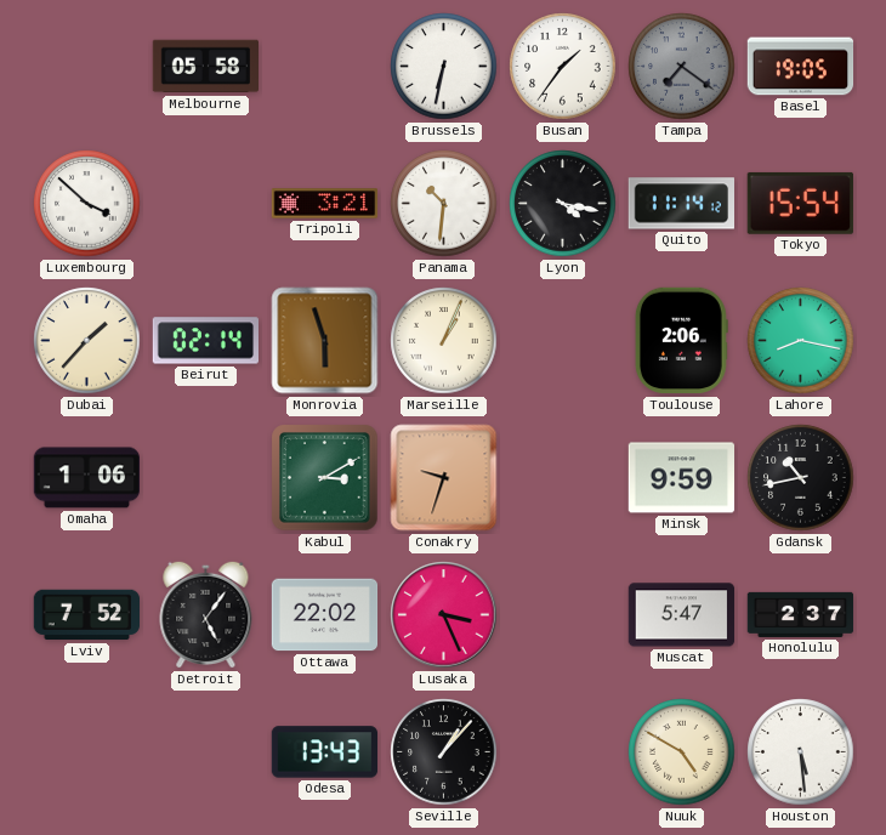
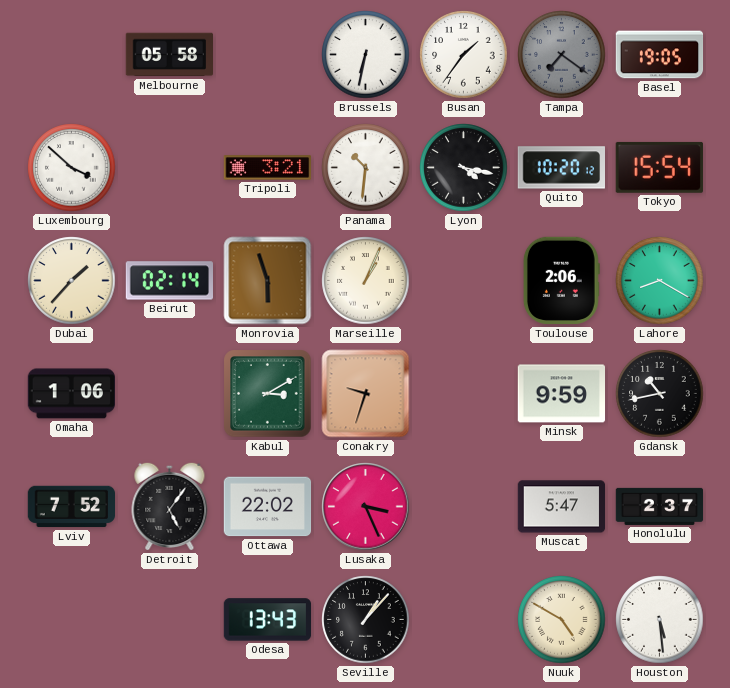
Quito: 11:14 -> 10:20
Lahore: 8:17 -> 8:20
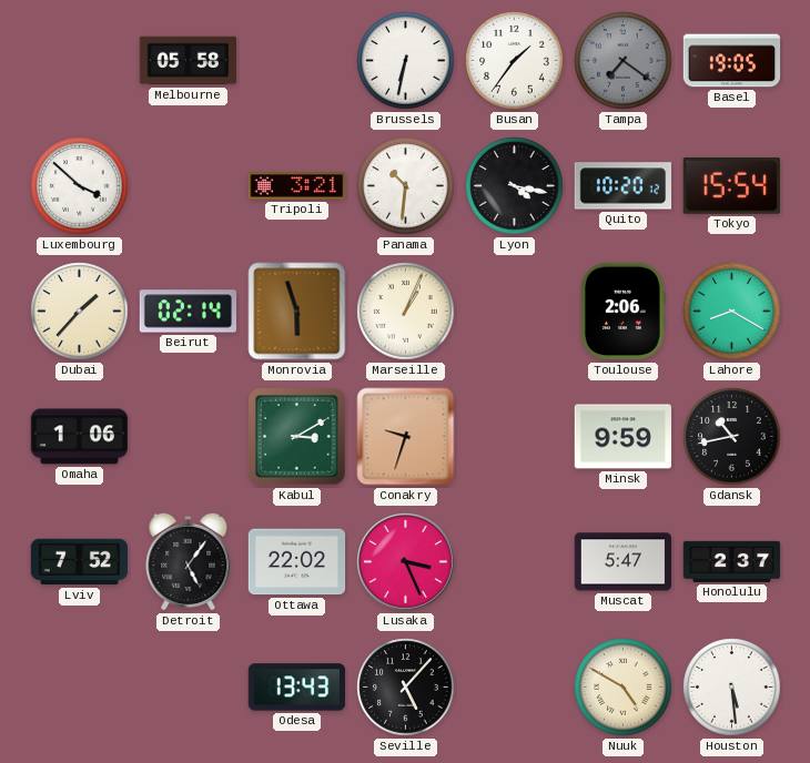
Seville: 1:07 -> 5:07
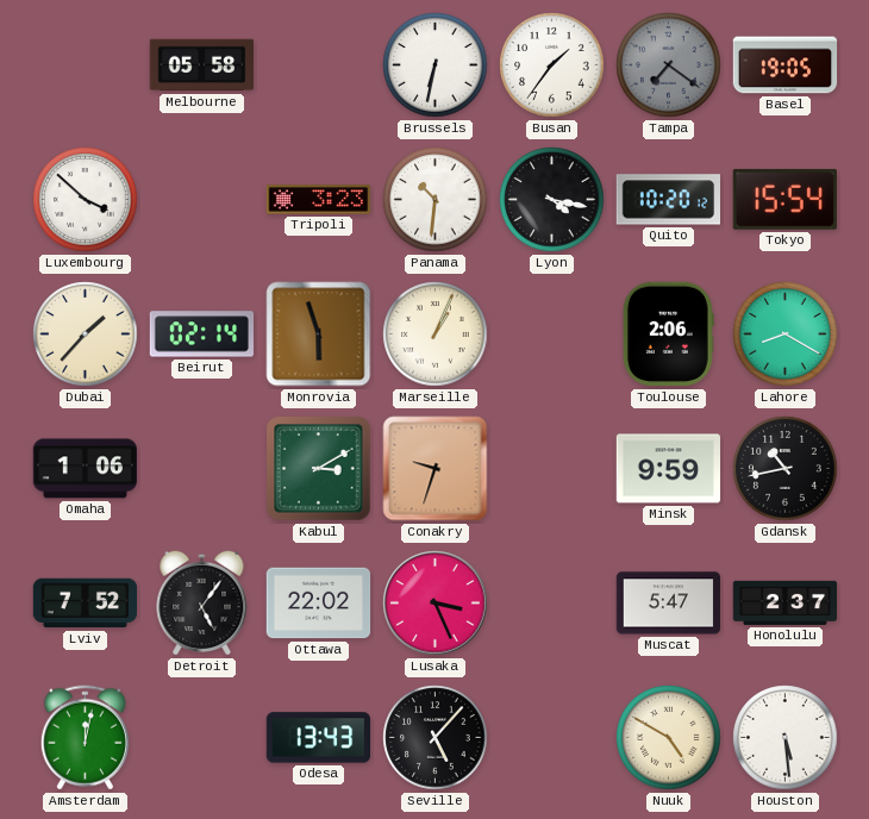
Tripoli: 3:21 -> 3:23
Amsterdam: none -> 12:02
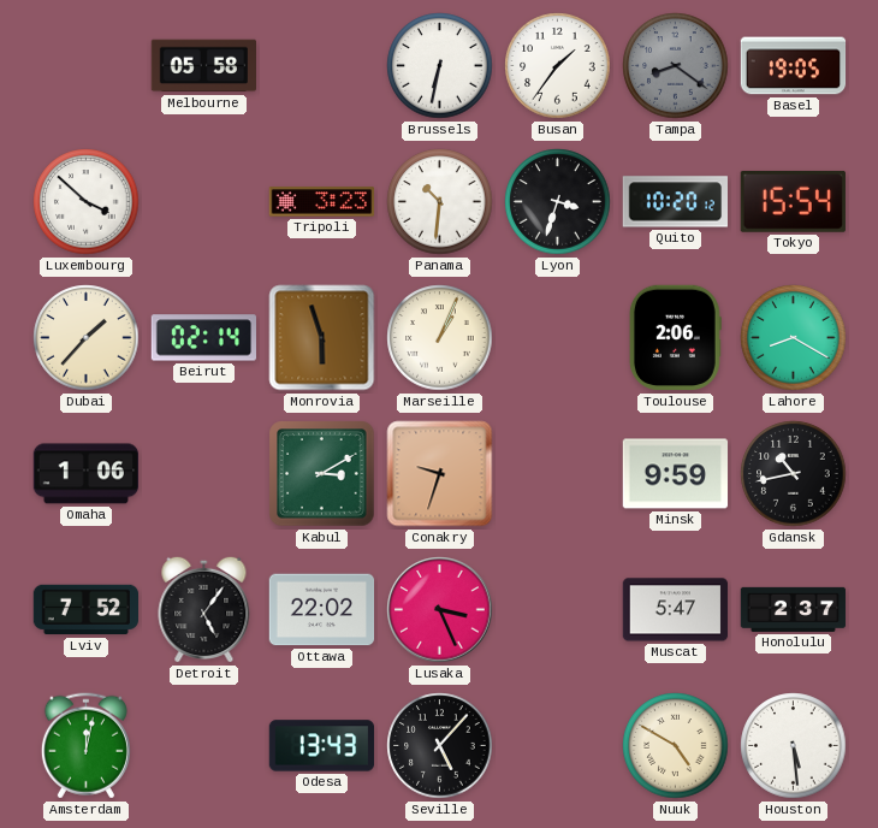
Tampa: 7:21 -> 8:21
Lyon: 4:17 -> 3:33
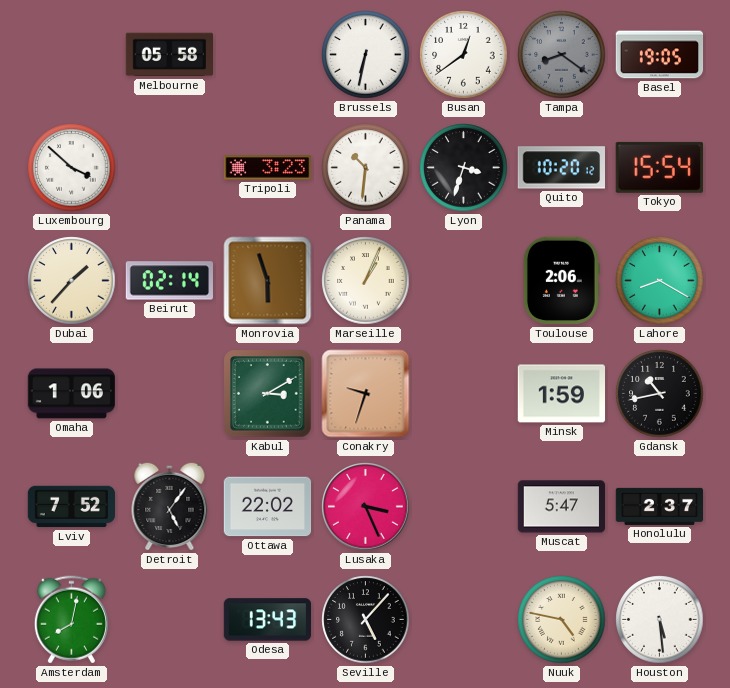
Busan: 1:36 -> 12:39
Minsk: 9:59 -> 1:59
Amsterdam: 12:02 -> 8:02
Nuuk: 4:50 -> 4:47
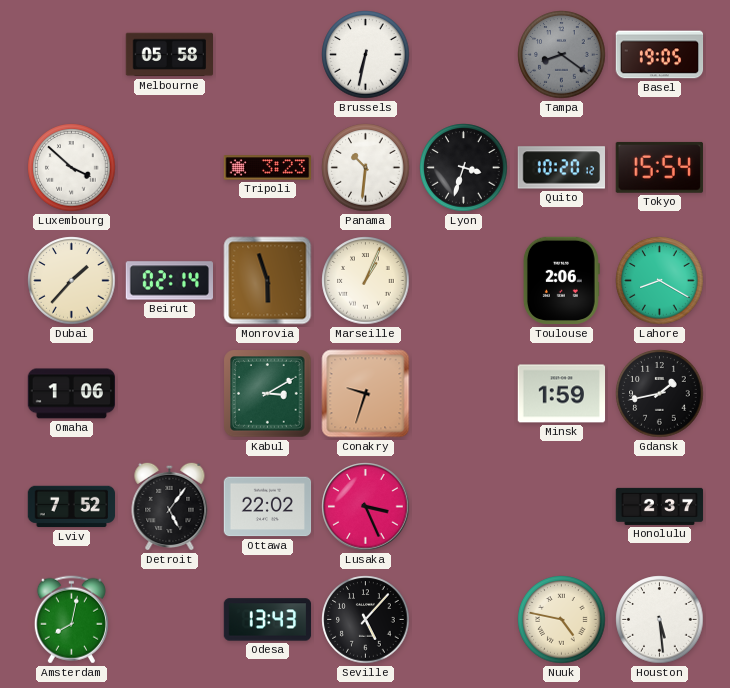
Busan: 12:39 -> none
Gdansk: 10:43 -> 1:43
Muscat: 5:47 -> none
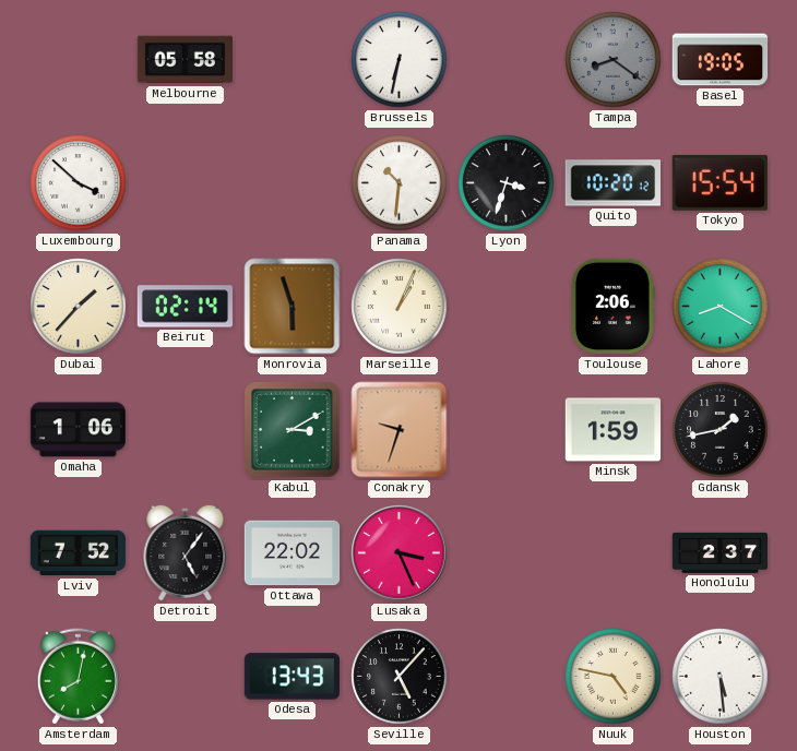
Tripoli: 3:23 -> none
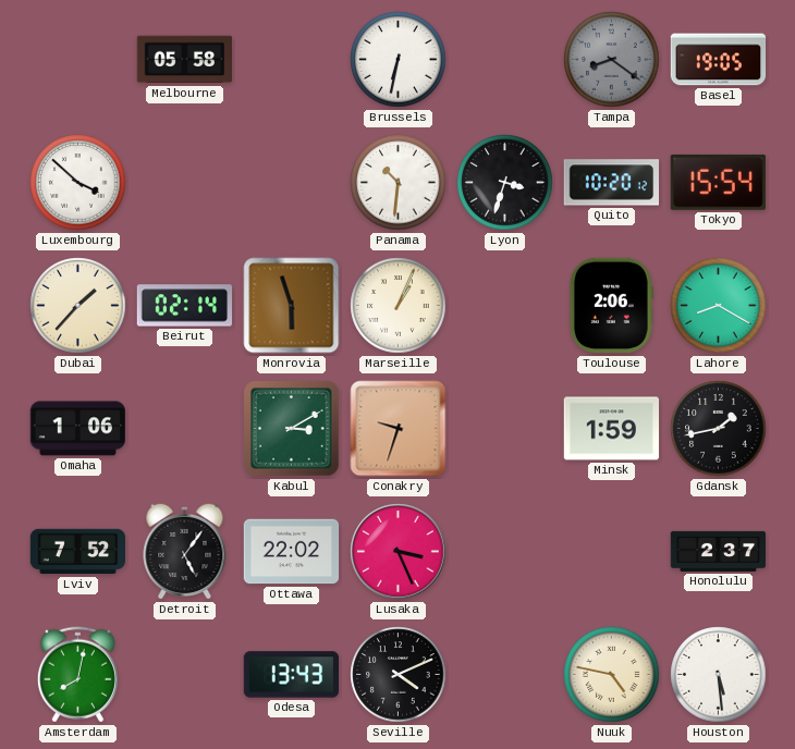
Seville: 5:07 -> 4:11
